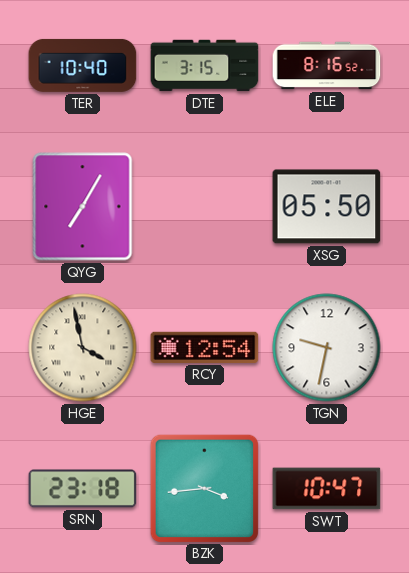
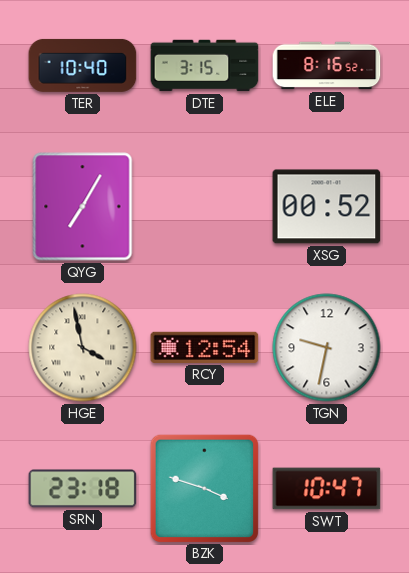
XSG: 05:50 -> 00:52
BZK: 3:44 -> 3:48
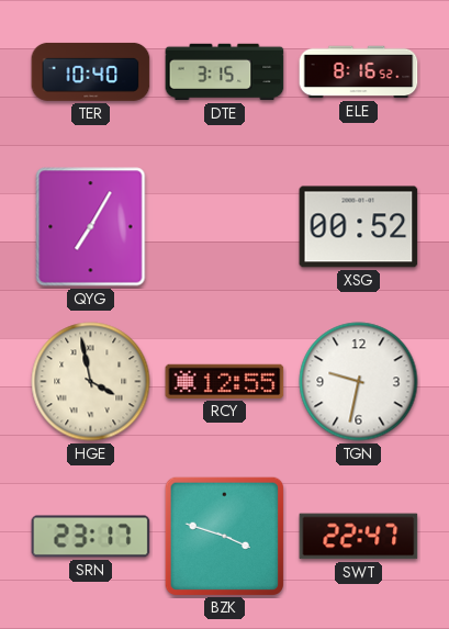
RCY: 12:54 -> 12:55
SRN: 23:18 -> 23:17
SWT: 10:47 -> 22:47
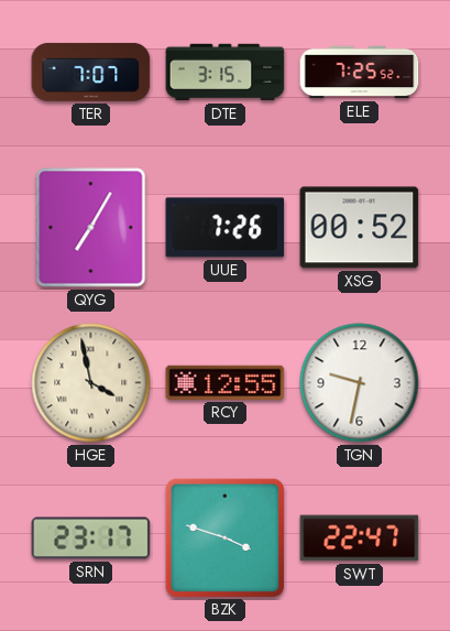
TER: 10:40 -> 7:07
ELE: 8:16 -> 7:25
UUE: none -> 7:26
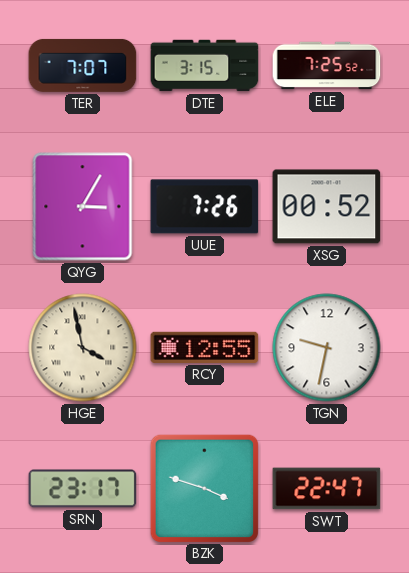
QYG: 7:05 -> 3:05
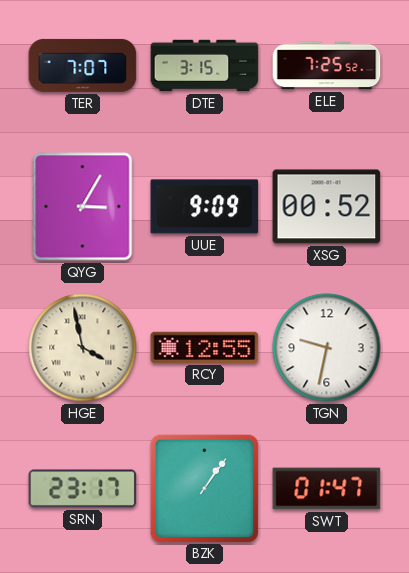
UUE: 7:26 -> 9:09
BZK: 3:48 -> 1:06
SWT: 22:47 -> 01:47
